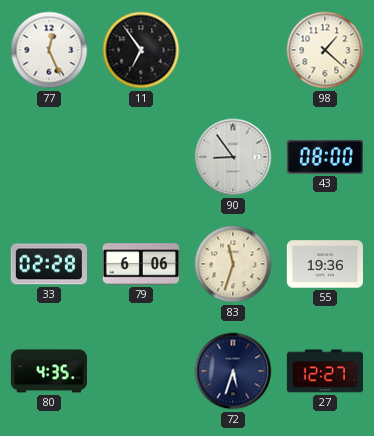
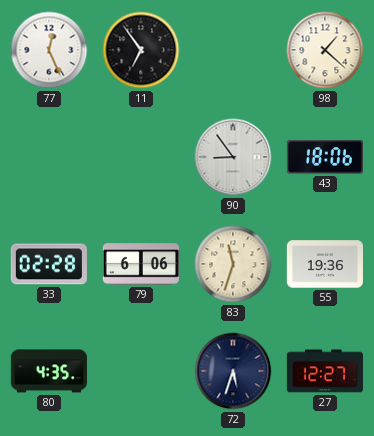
43: 08:00 -> 18:06
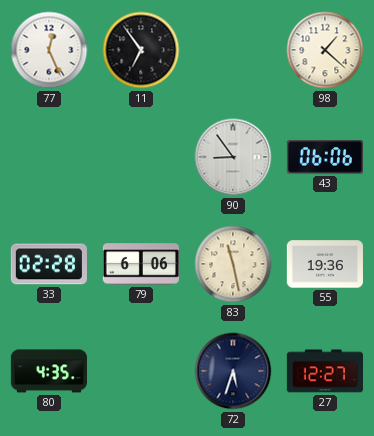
43: 18:06 -> 06:06
83: 11:33 -> 11:28
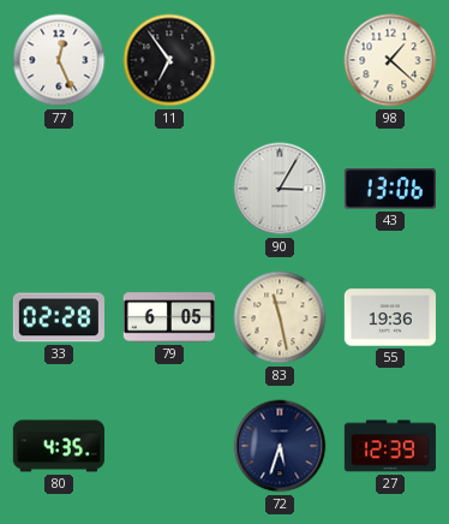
90: 8:54 -> 3:05
43: 06:06 -> 13:06
79: 6:06 -> 6:05
27: 12:27 -> 12:39
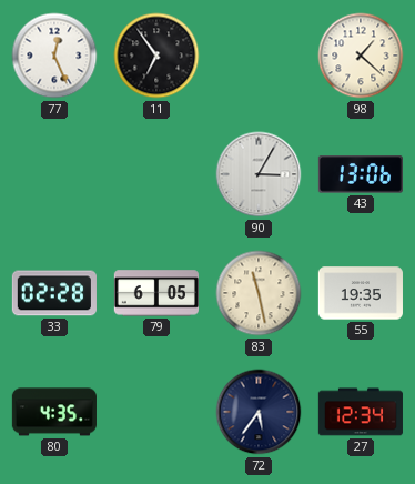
55: 19:36 -> 19:35
72: 5:33 -> 5:36
27: 12:39 -> 12:34
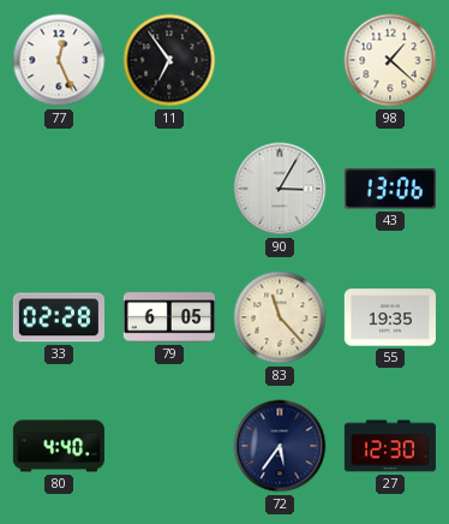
83: 11:28 -> 11:23
80: 4:35 -> 4:40
27: 12:34 -> 12:30
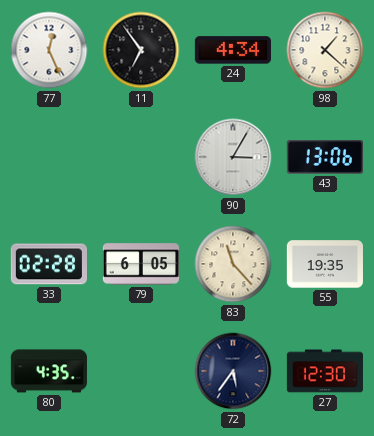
24: none -> 4:34
80: 4:40 -> 4:35
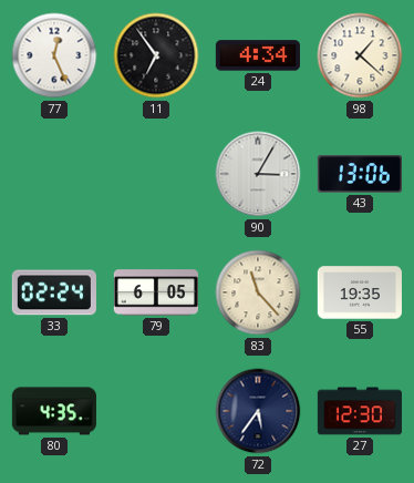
33: 02:28 -> 02:24
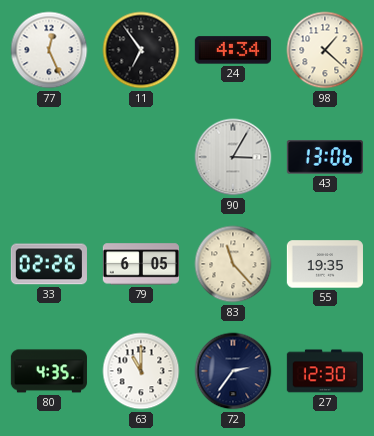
33: 02:24 -> 02:26
63: none -> 11:00
72: 5:36 -> 2:36
